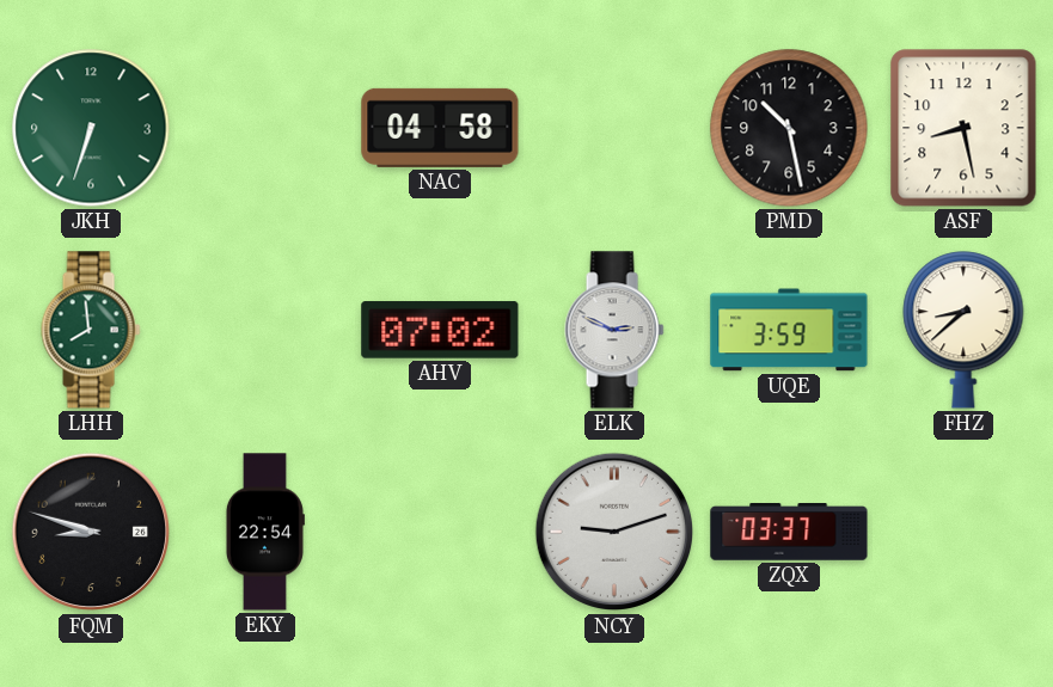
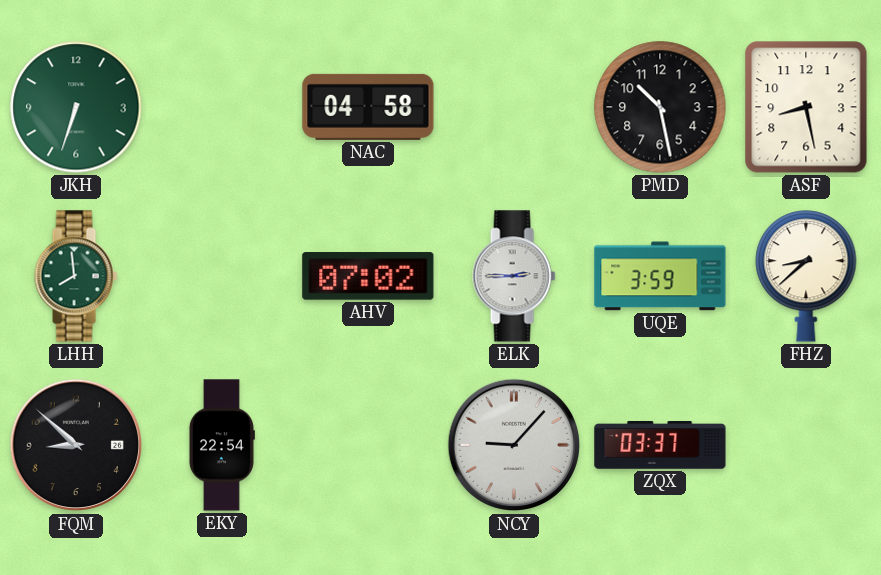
ELK: 2:49 -> 2:45
FQM: 8:48 -> 8:52
NCY: 9:12 -> 9:07
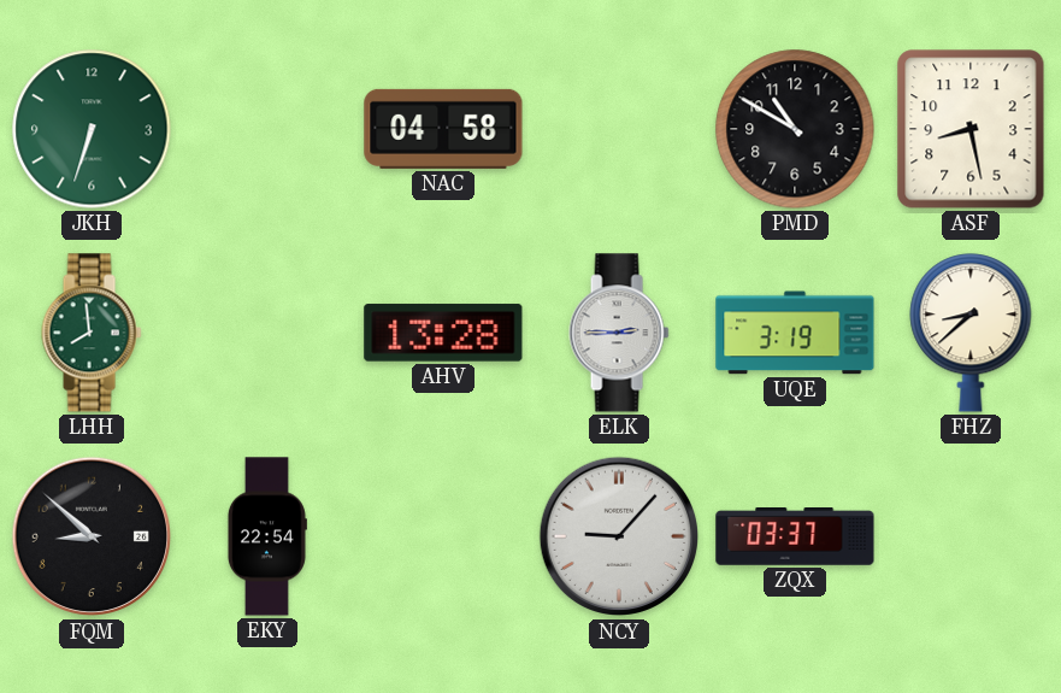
PMD: 10:28 -> 10:50
AHV: 07:02 -> 13:28
UQE: 3:59 -> 3:19
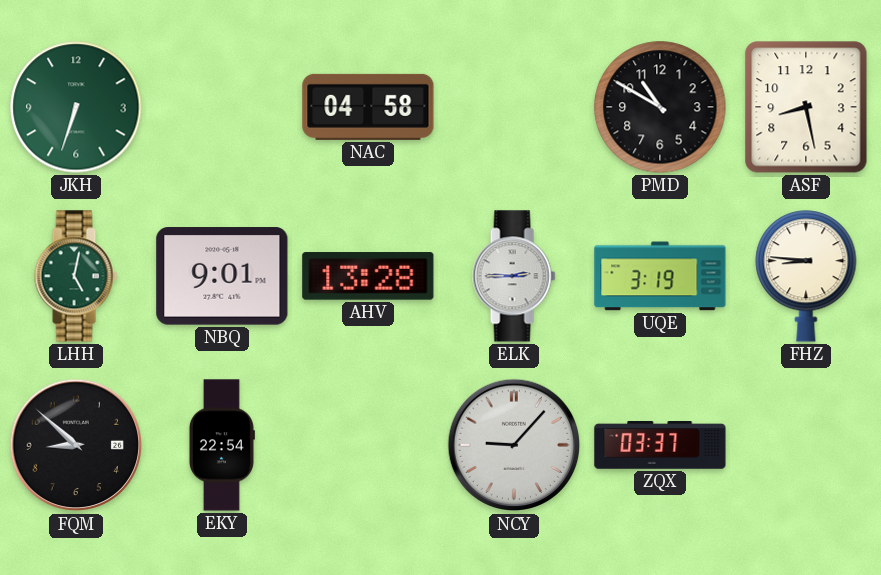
LHH: 7:59 -> 5:02
NBQ: none -> 9:01
FHZ: 8:38 -> 8:46
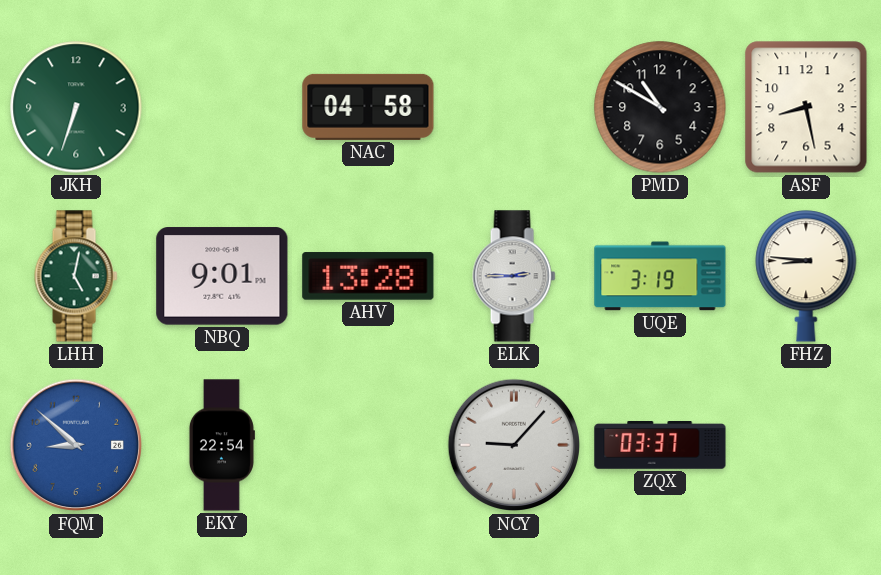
FQM dial: black -> blue
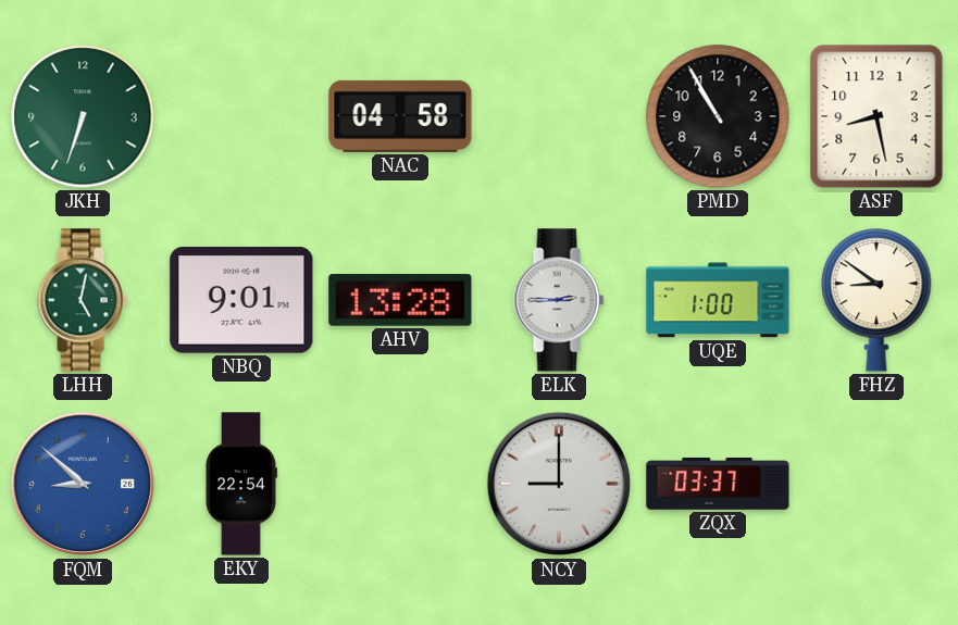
PMD: 10:50 -> 10:55
UQE: 3:19 -> 1:00
FHZ: 8:46 -> 8:51
NCY: 9:07 -> 9:00
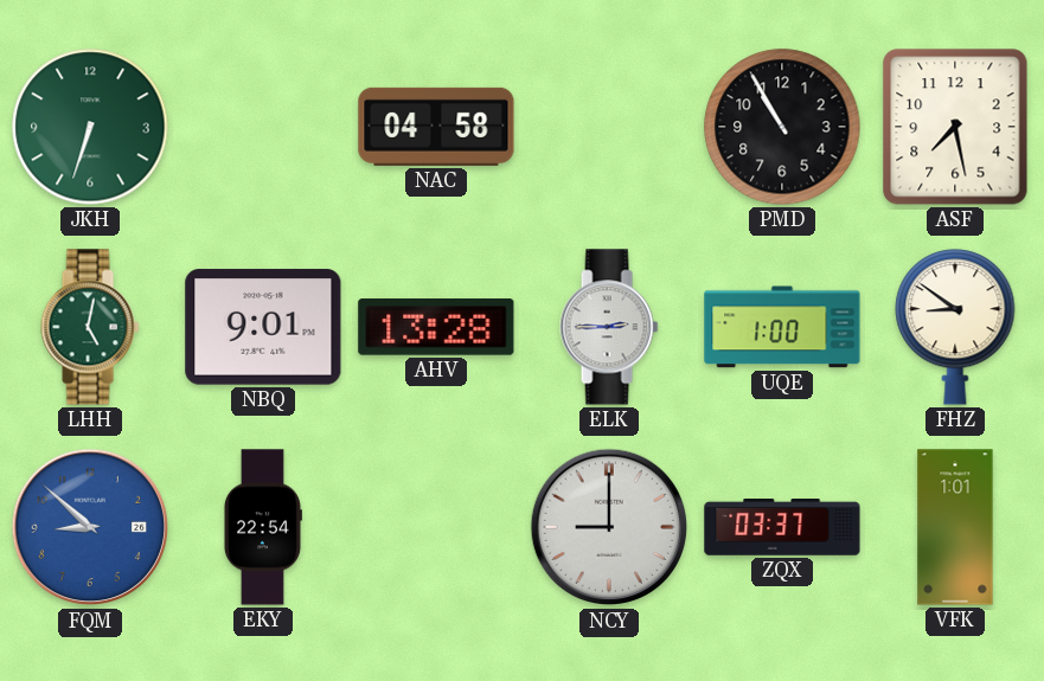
ASF: 8:28 -> 7:28
VFK: none -> 1:01
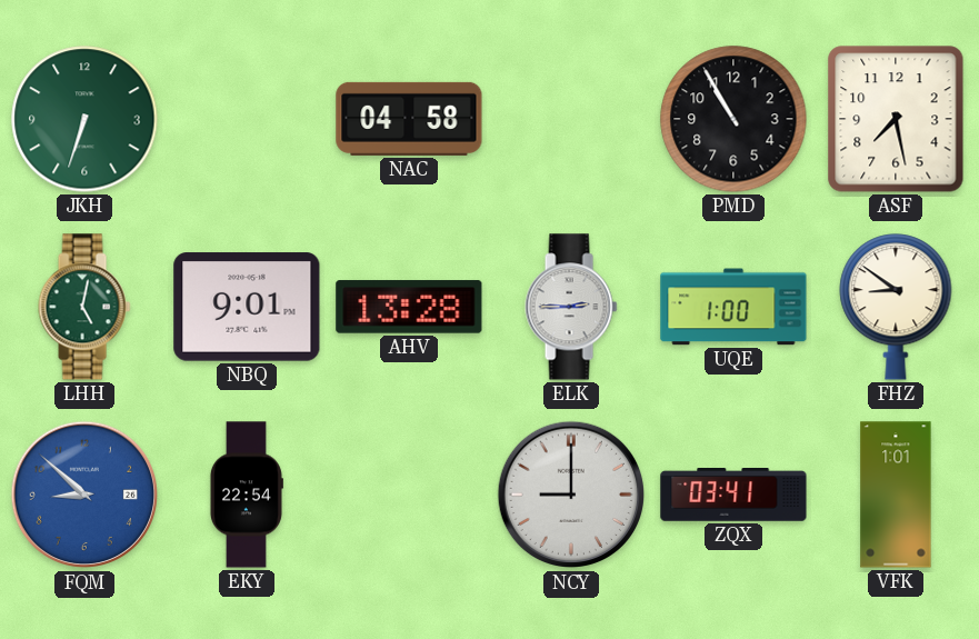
ZQX: 03:37 -> 03:41
